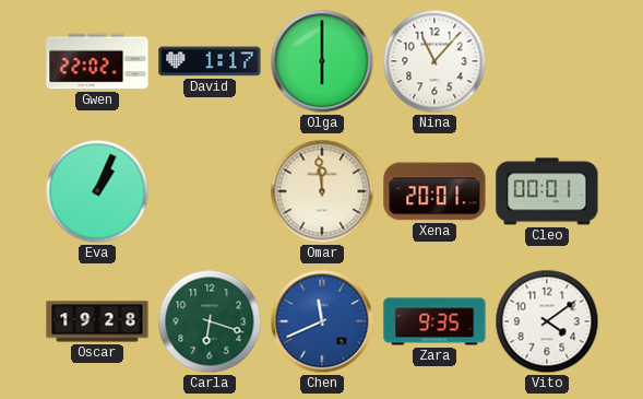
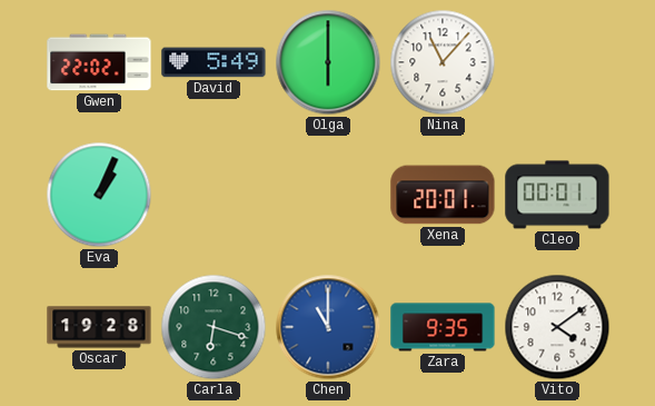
David: 1:17 -> 5:49
Omar: 11:59 -> none
Chen: 11:41 -> 11:00
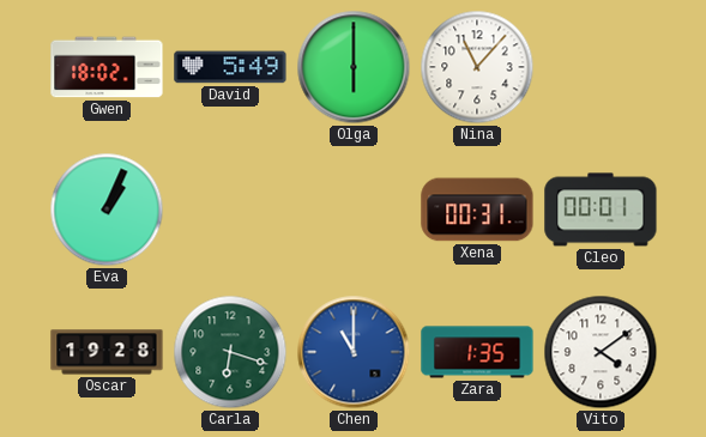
Gwen: 22:02 -> 18:02
Xena: 20:01 -> 00:31
Zara: 9:35 -> 1:35
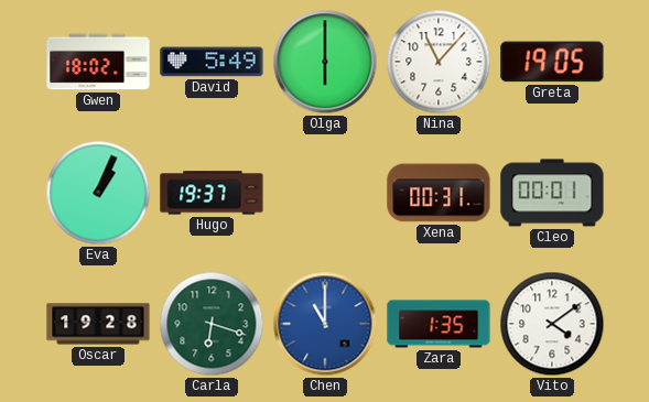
Greta: none -> 19:05
Hugo: none -> 19:37
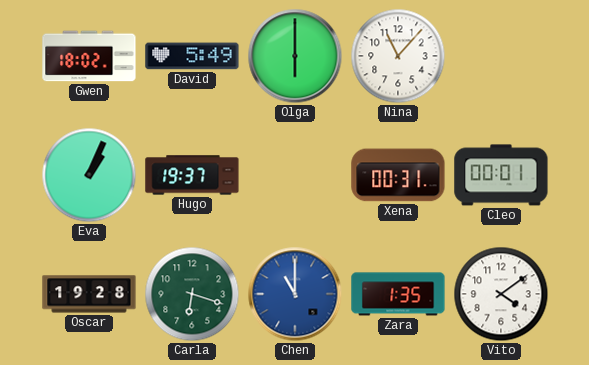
Greta: 19:05 -> none
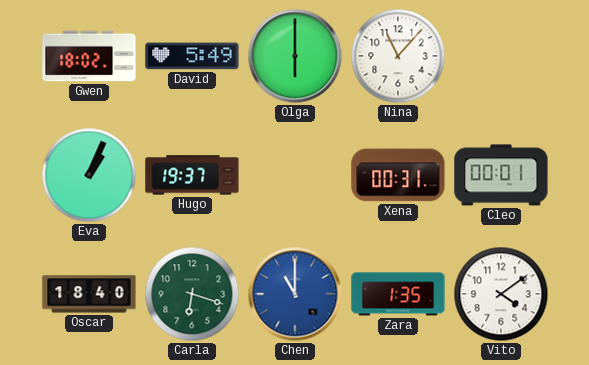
Oscar: 19:28 -> 18:40
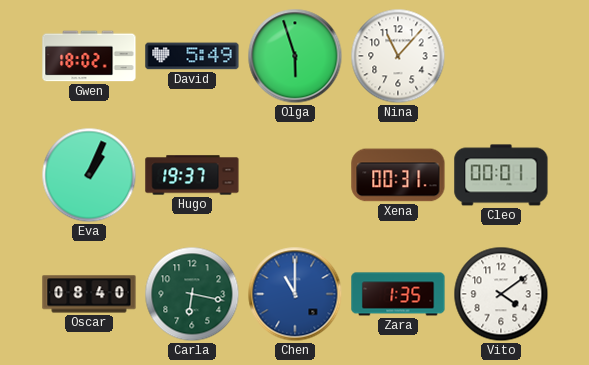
Olga: 6:00 -> 5:57
Oscar: 18:40 -> 08:40
Carla: 6:18 -> 6:17
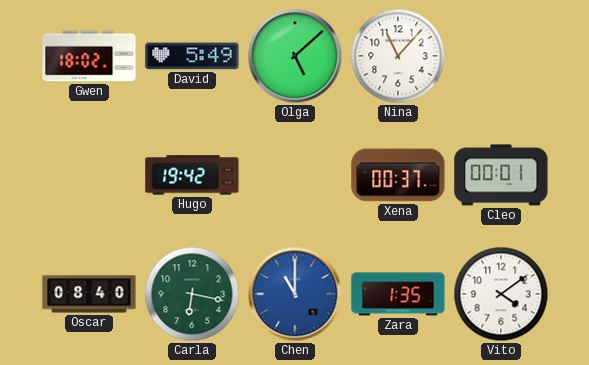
Olga: 5:57 -> 5:08
Eva: 1:04 -> none
Hugo: 19:37 -> 19:42
Xena: 00:31 -> 00:37
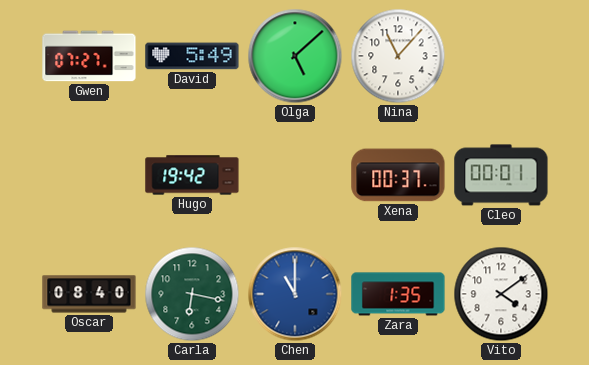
Gwen: 18:02 -> 07:27
